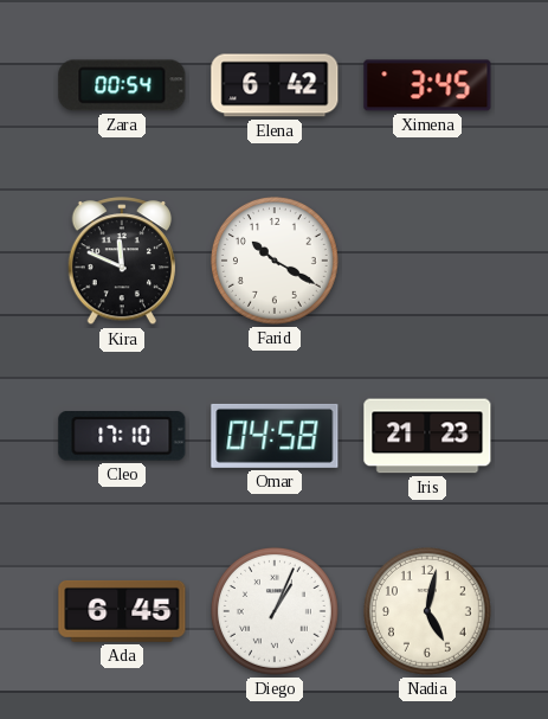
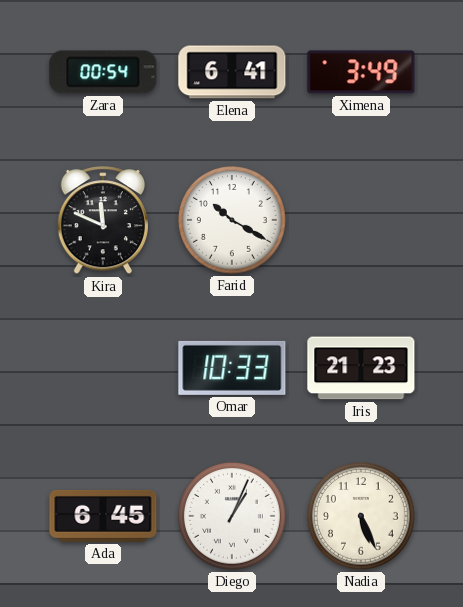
Elena: 6:42 -> 6:41
Ximena: 3:45 -> 3:49
Cleo: 17:10 -> none
Omar: 04:58 -> 10:33
Nadia: 5:02 -> 5:26
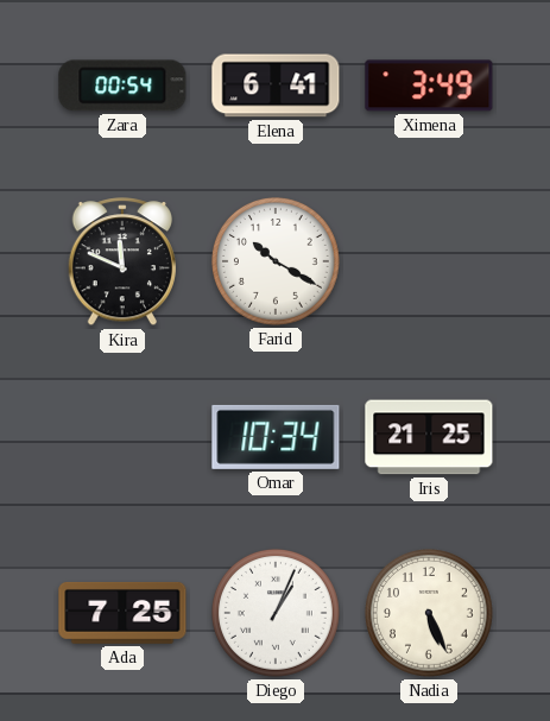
Omar: 10:33 -> 10:34
Iris: 21:23 -> 21:25
Ada: 6:45 -> 7:25
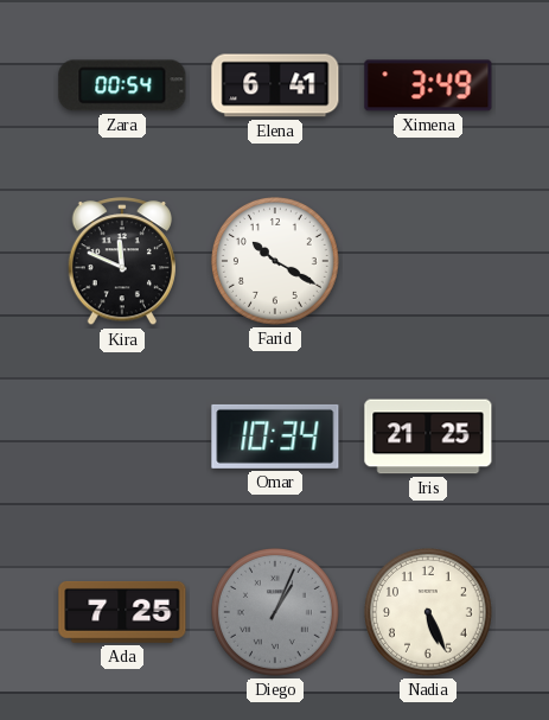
Diego dial: white -> grey
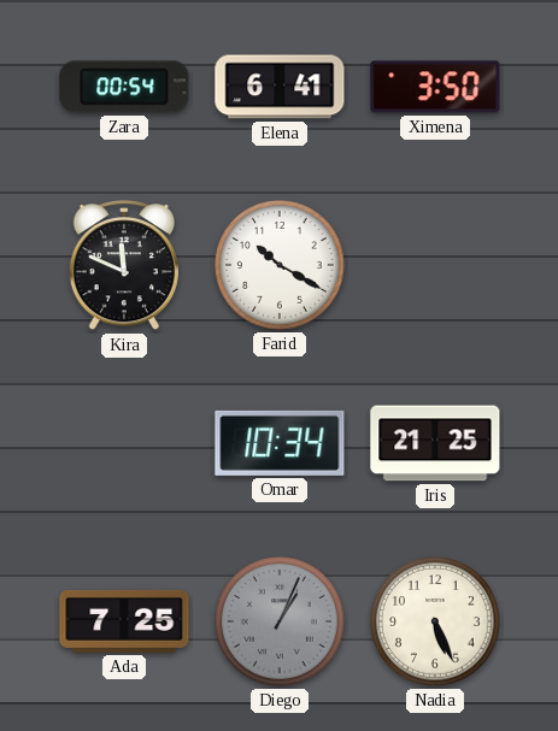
Ximena: 3:49 -> 3:50
